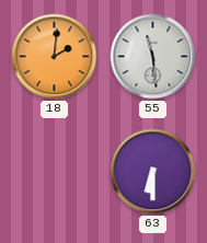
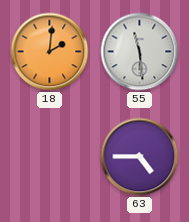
63: 6:30 -> 4:45
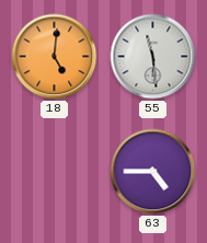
18: 2:01 -> 5:01
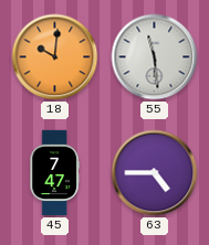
18: 5:01 -> 10:01
45: none -> 7:47
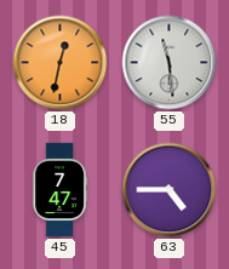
18: 10:01 -> 12:32
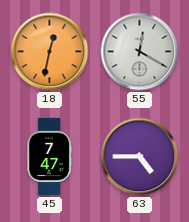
55: 11:29 -> 12:20
